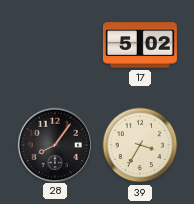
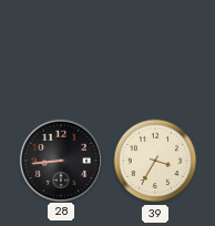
17: 5:02 -> none
28: 8:06 -> 8:44
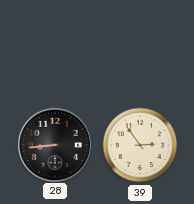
39: 3:35 -> 2:54
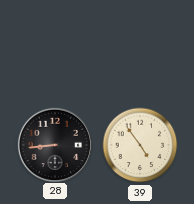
39: 2:54 -> 4:54
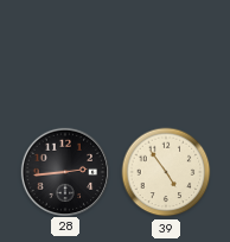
28: 8:44 -> 2:44
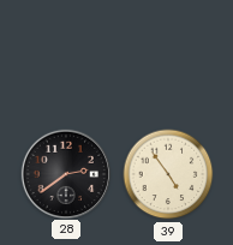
28: 2:44 -> 2:39
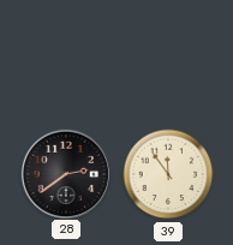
39: 4:54 -> 11:54
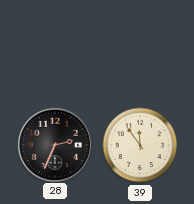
28: 2:39 -> 2:34
